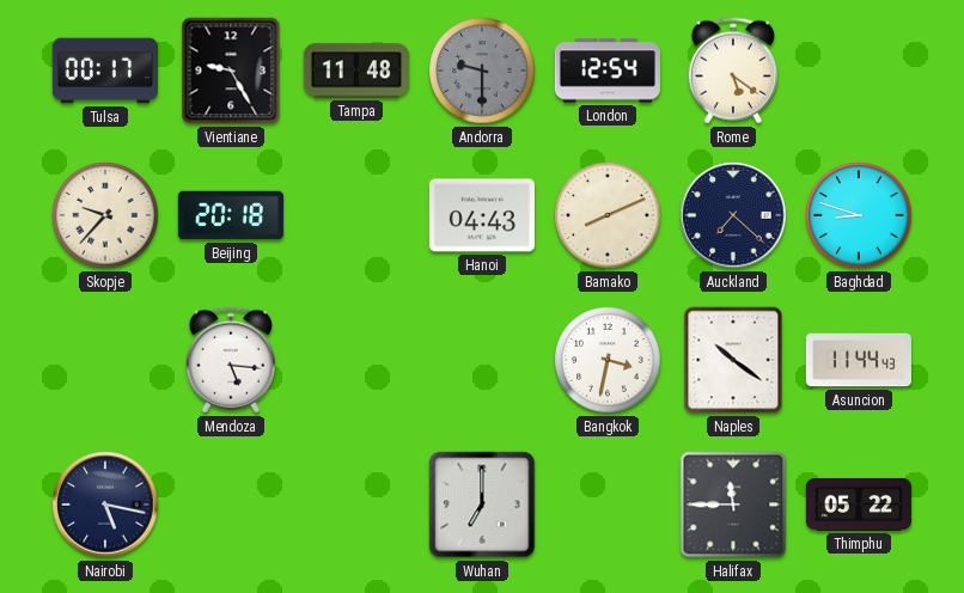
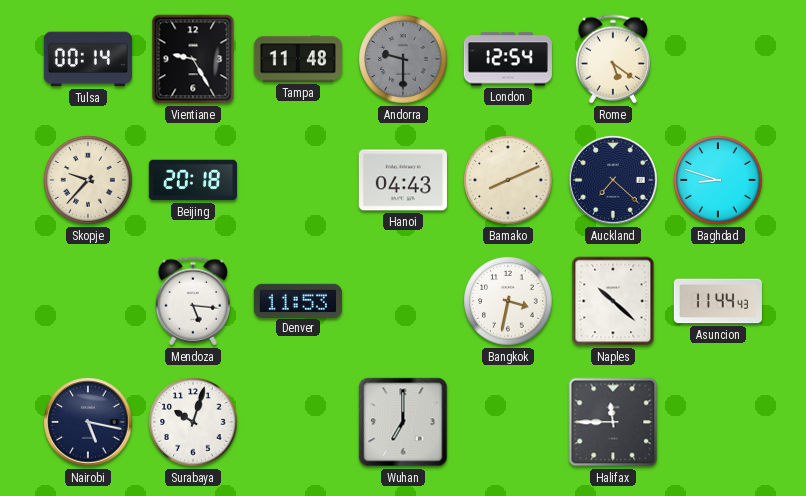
Tulsa: 00:17 -> 00:14
Denver: none -> 11:53
Naples: 10:21 -> 10:22
Surabaya: none -> 10:03
Thimphu: 05:22 -> none
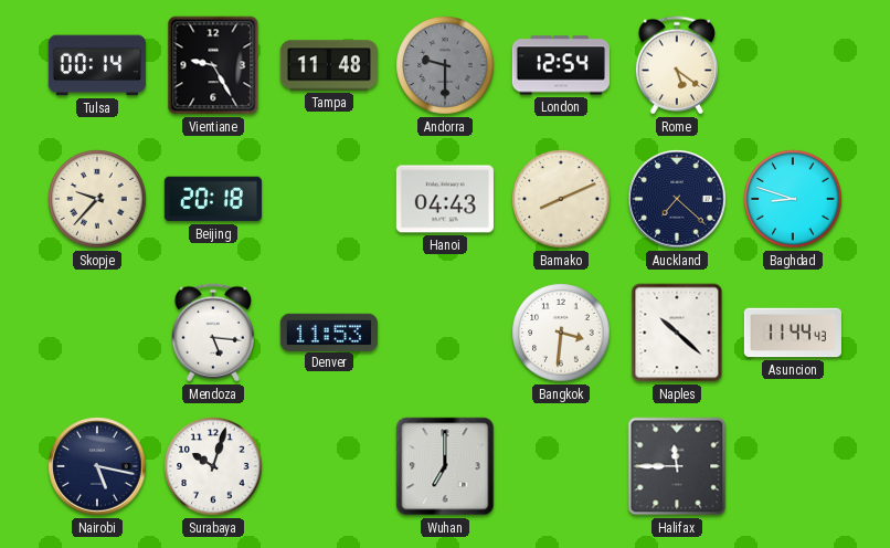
Bangkok: 3:32 -> 3:31
